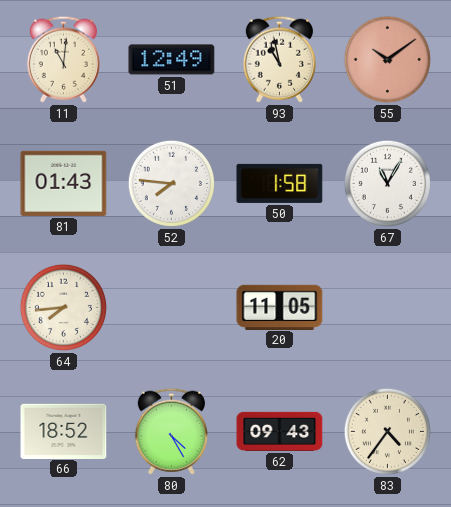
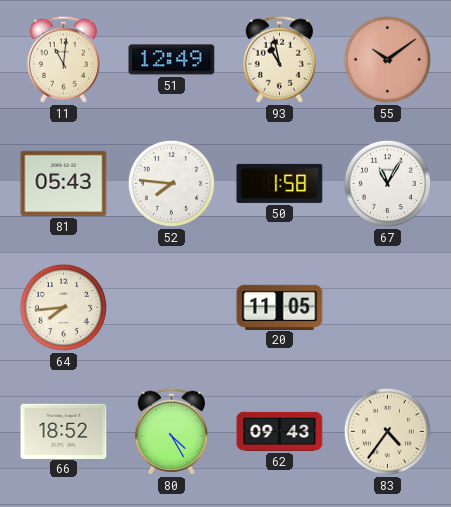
81: 01:43 -> 05:43
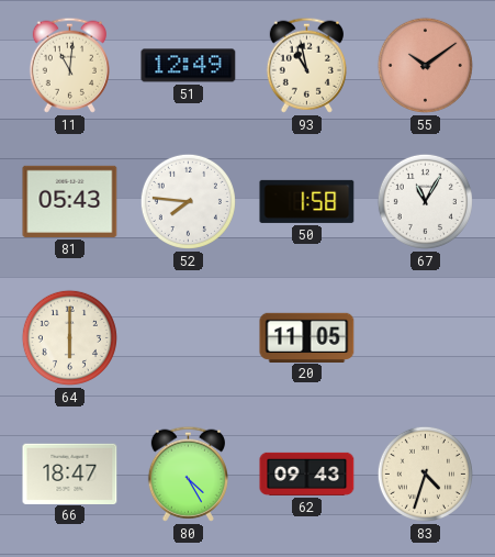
64: 7:44 -> 6:00
66: 18:52 -> 18:47
83: 4:36 -> 4:33
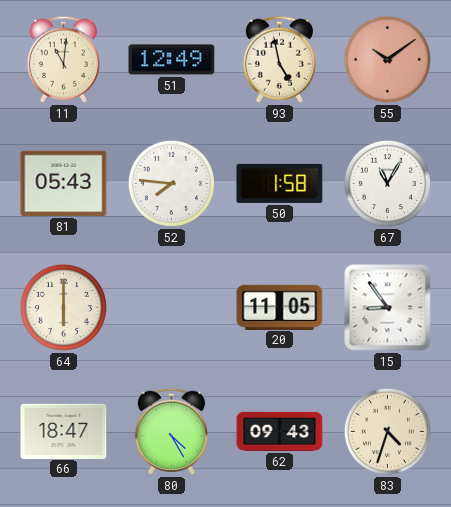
93: 10:58 -> 4:58
15: none -> 8:54
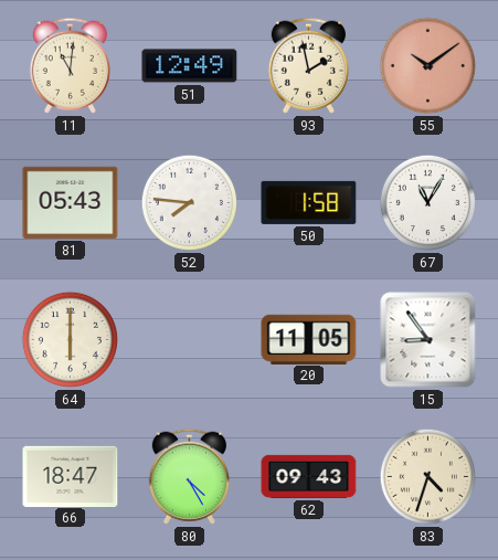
93: 4:58 -> 1:58
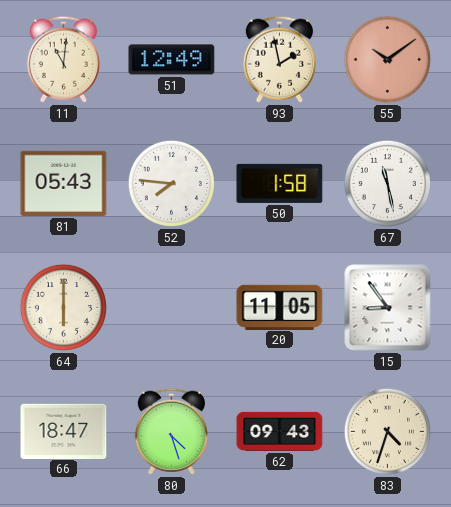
67: 11:05 -> 11:28
80: 4:25 -> 4:27
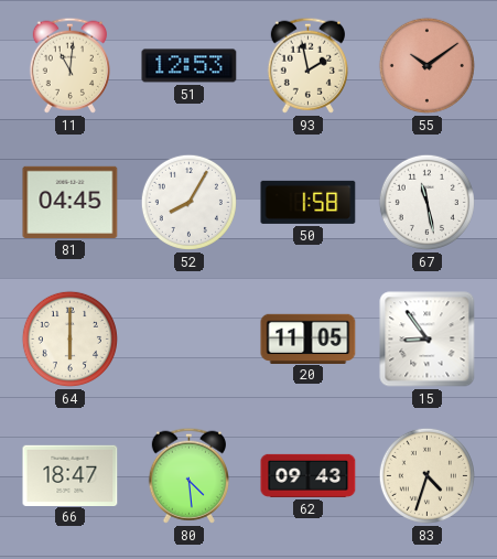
51: 12:49 -> 12:53
81: 05:43 -> 04:45
52: 7:46 -> 8:05
80: 4:27 -> 4:29
